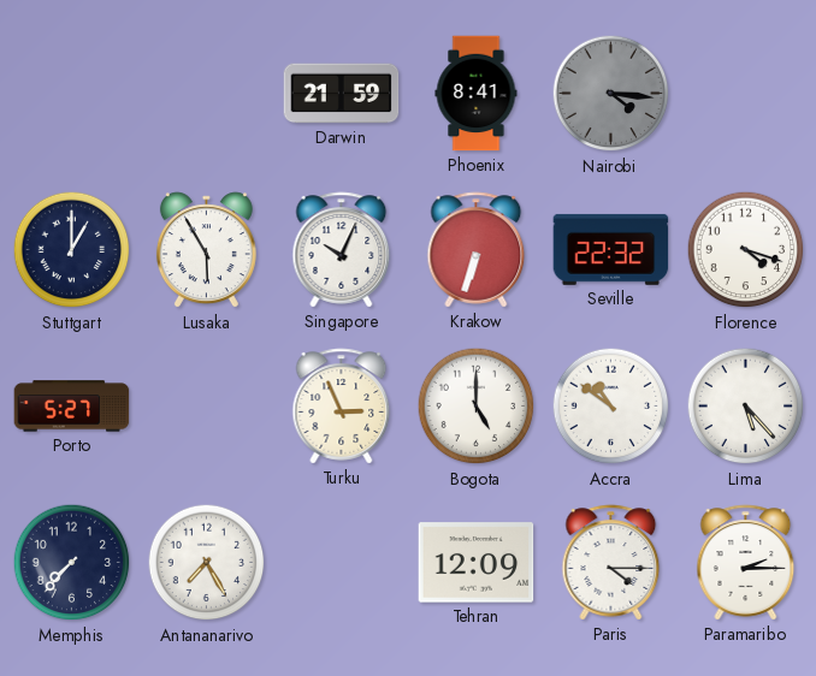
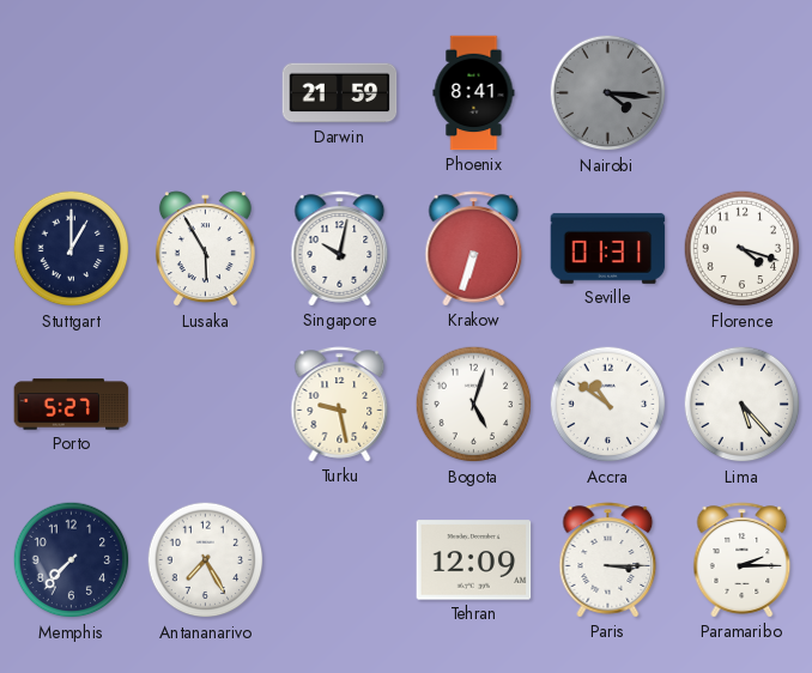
Singapore: 10:04 -> 10:02
Seville: 22:32 -> 01:31
Turku: 2:56 -> 9:28
Bogota: 5:00 -> 5:03
Paris: 4:15 -> 3:15
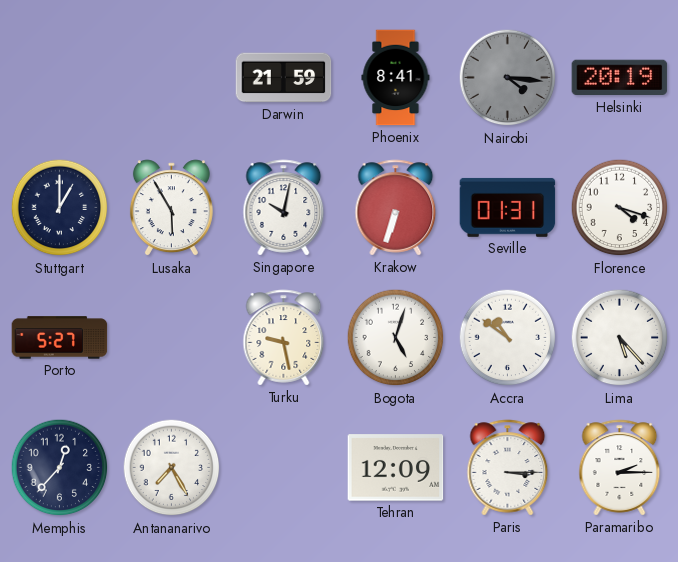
Helsinki: none -> 20:19
Memphis: 7:37 -> 12:37
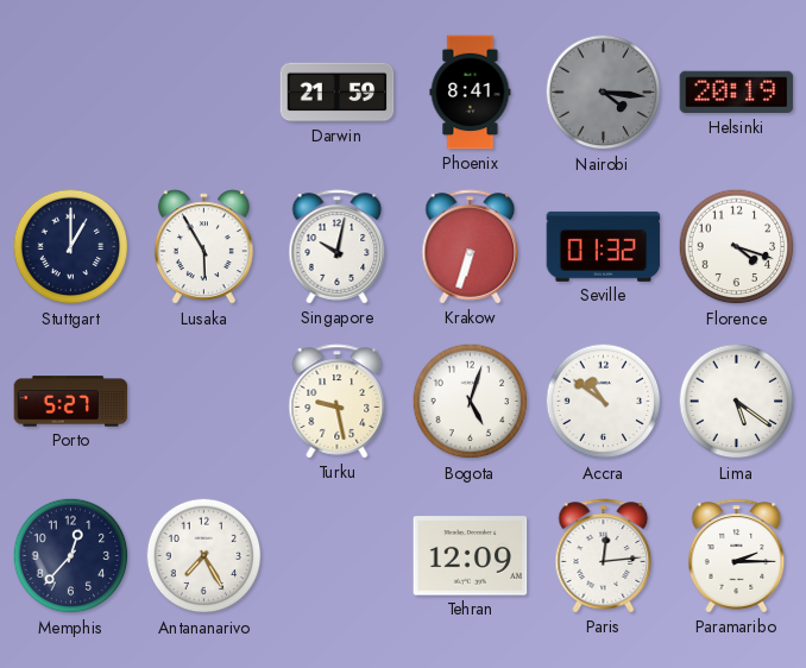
Seville: 01:31 -> 01:32
Lima: 5:23 -> 5:21
Paris: 3:15 -> 12:14
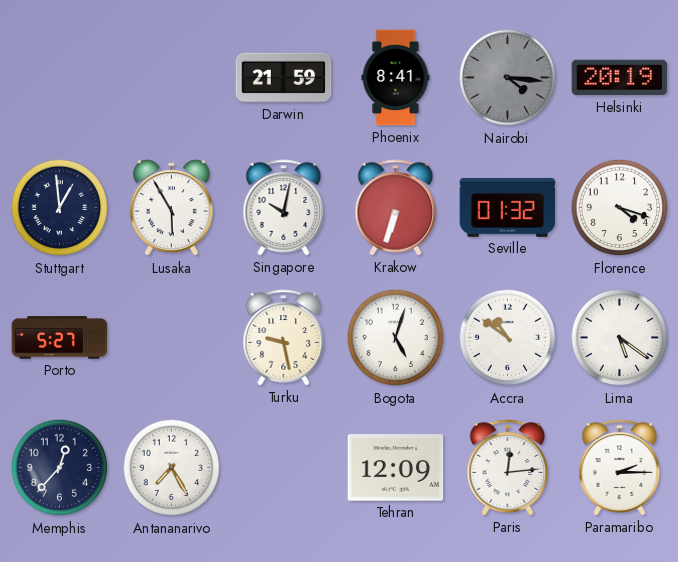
Stuttgart: 1:00 -> 12:59
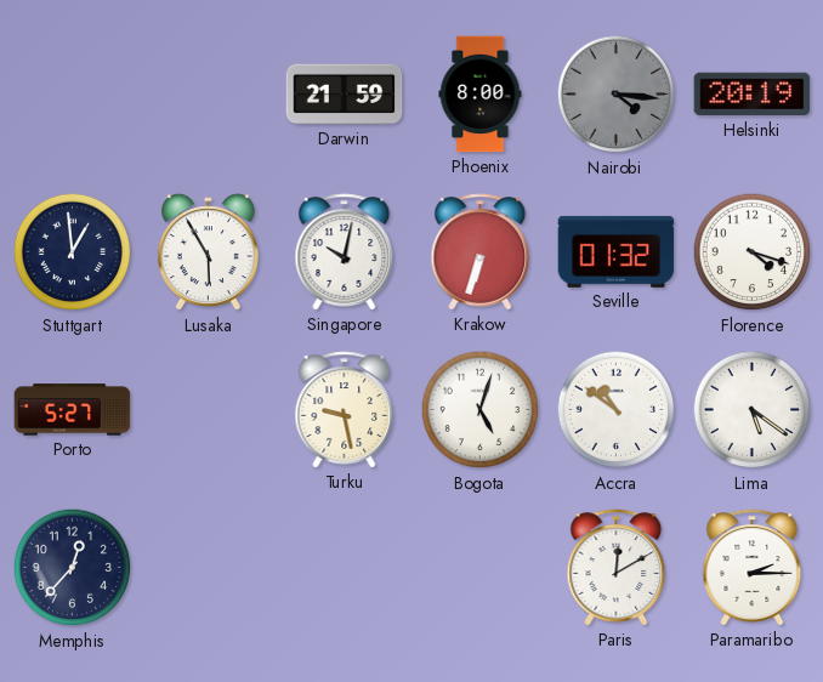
Phoenix: 8:41 -> 8:00
Antananarivo: 7:25 -> none
Tehran: 12:09 -> none
Paris: 12:14 -> 12:10
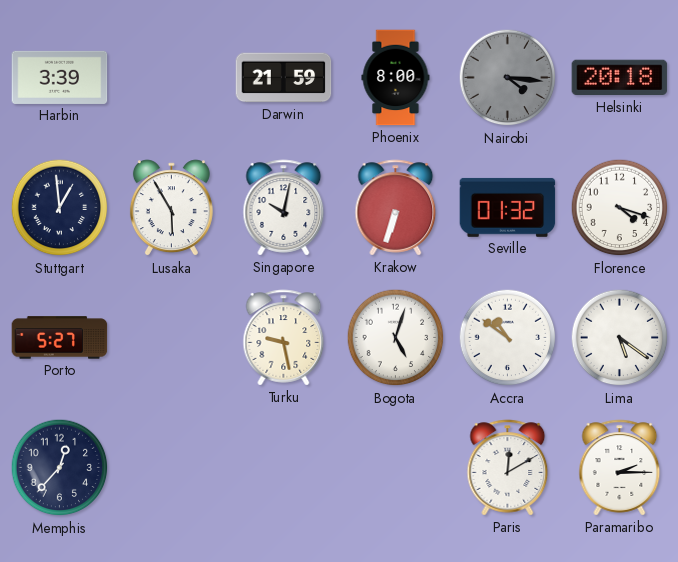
Harbin: none -> 3:39
Helsinki: 20:19 -> 20:18
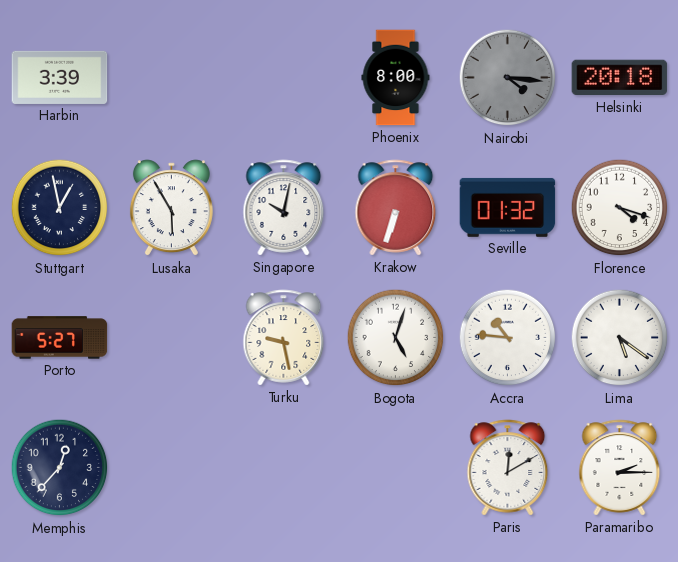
Darwin: 21:59 -> none
Stuttgart: 12:59 -> 12:58
Accra: 10:51 -> 10:46
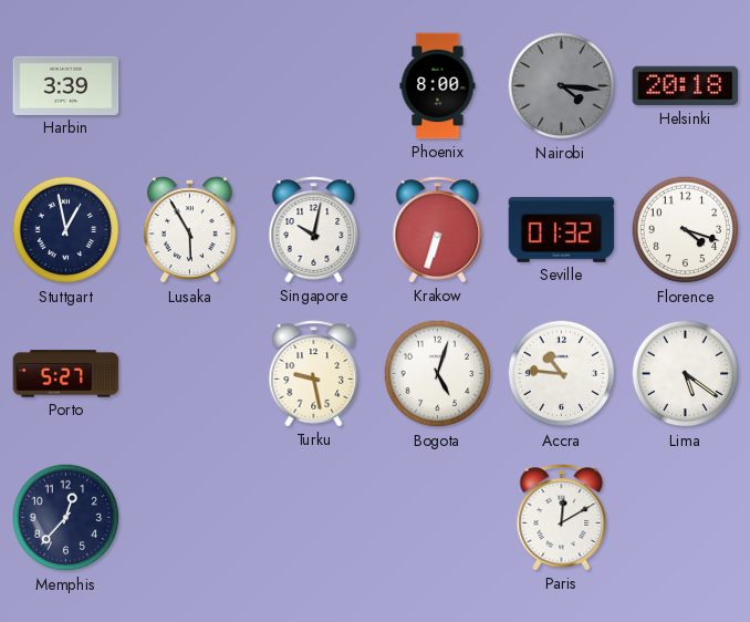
Paramaribo: 2:15 -> none
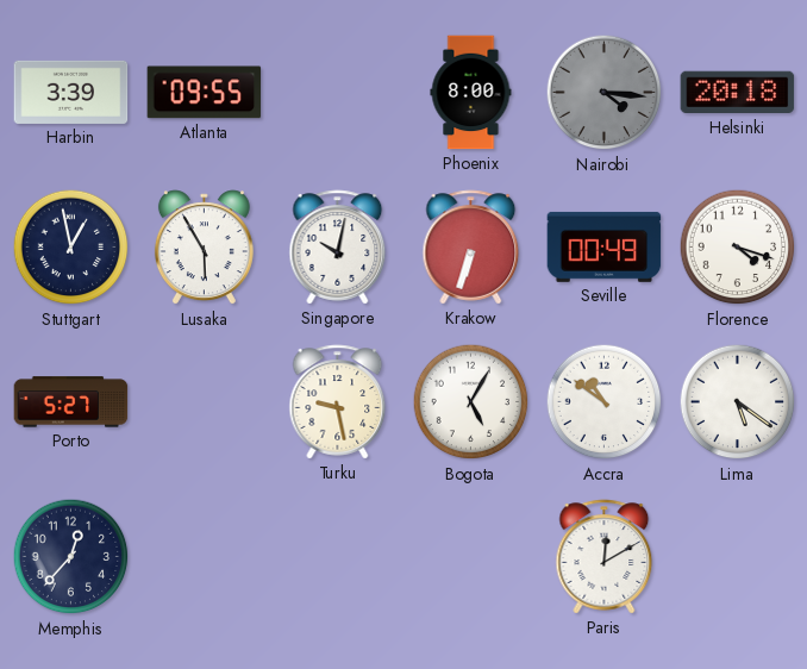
Atlanta: none -> 09:55
Seville: 01:32 -> 00:49
Bogota: 5:03 -> 5:05
Accra: 10:46 -> 10:51
